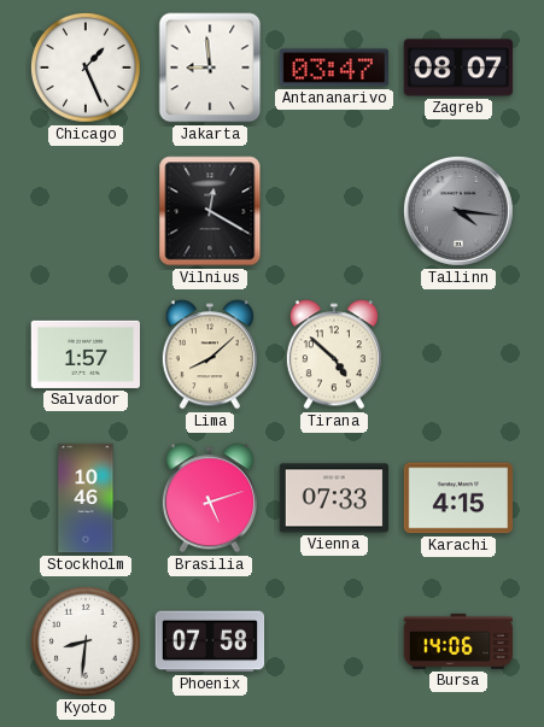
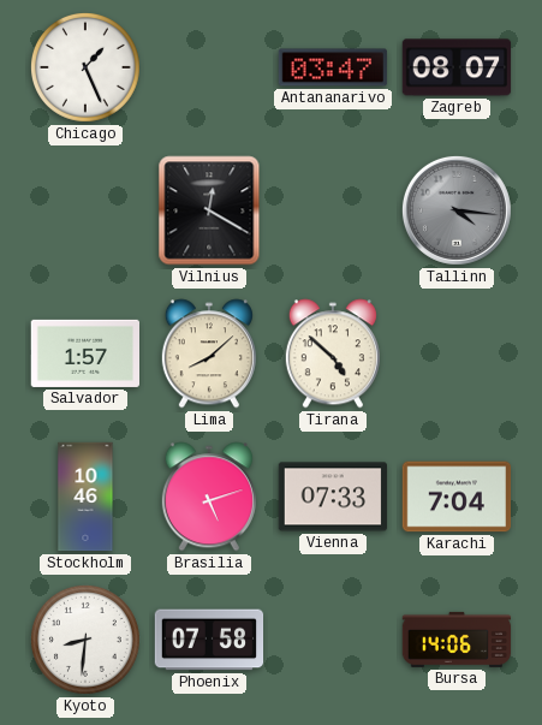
Jakarta: 8:59 -> none
Karachi: 4:15 -> 7:04
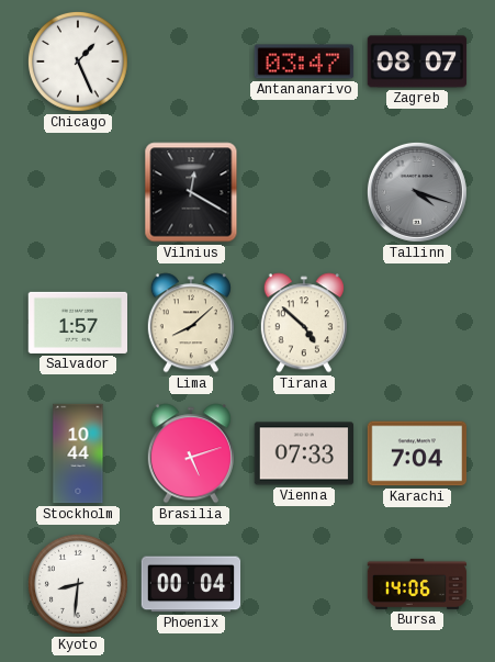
Tallinn: 4:16 -> 4:18
Stockholm: 10:46 -> 10:44
Phoenix: 07:58 -> 00:04
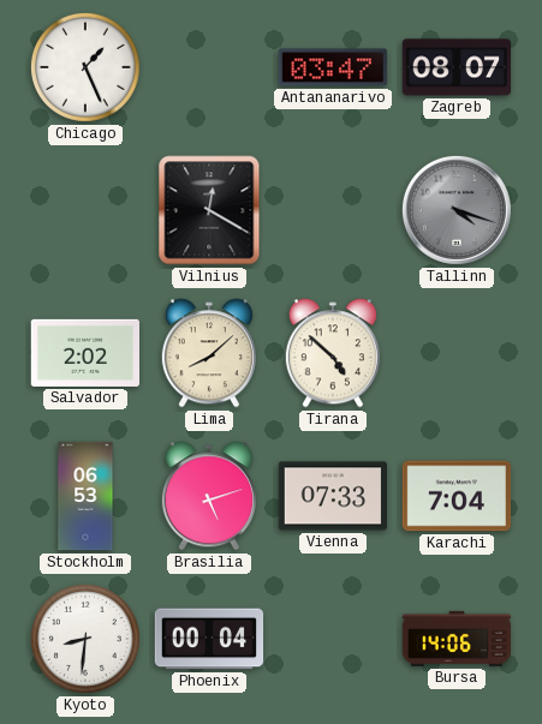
Salvador: 1:57 -> 2:02
Stockholm: 10:44 -> 06:53
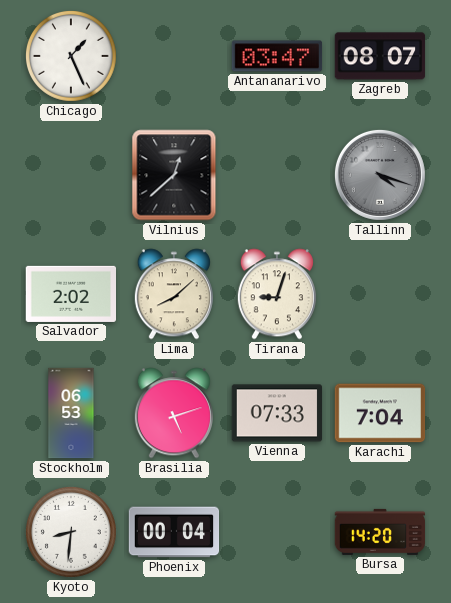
Vilnius: 12:20 -> 12:38
Tirana: 4:52 -> 9:03
Bursa: 14:06 -> 14:20
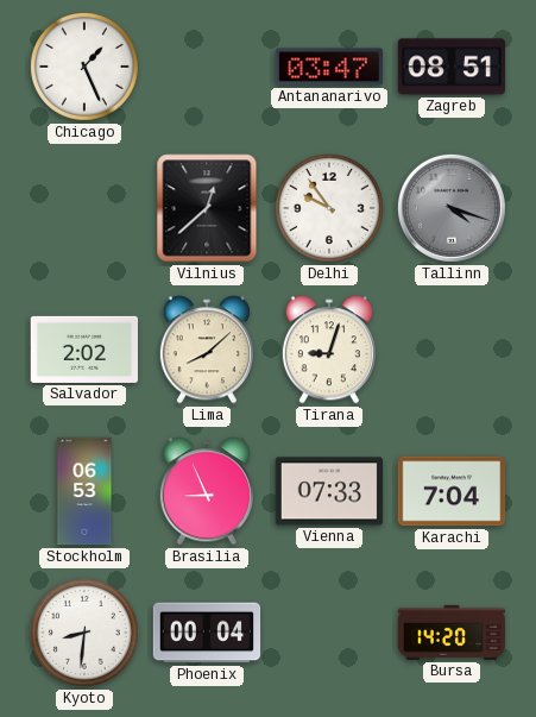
Zagreb: 08:07 -> 08:51
Delhi: none -> 9:54
Brasilia: 5:12 -> 8:56
